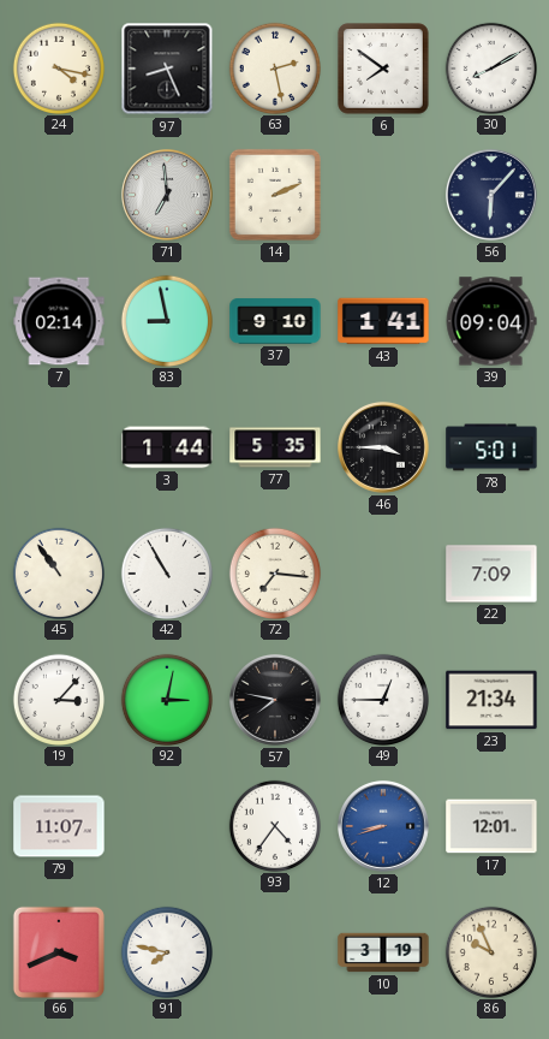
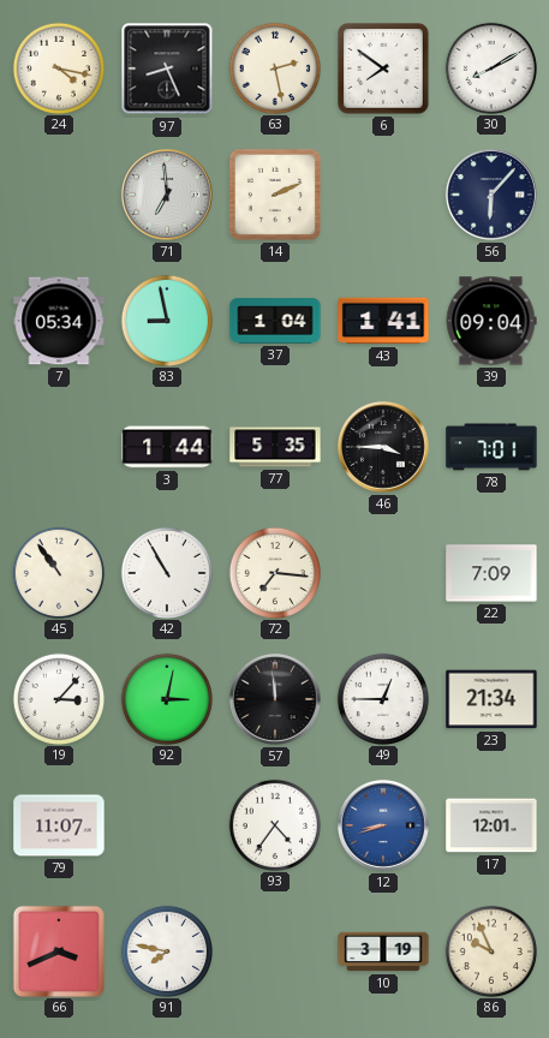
7: 02:14 -> 05:34
37: 9:10 -> 1:04
78: 5:01 -> 7:01
57: 7:47 -> 11:59
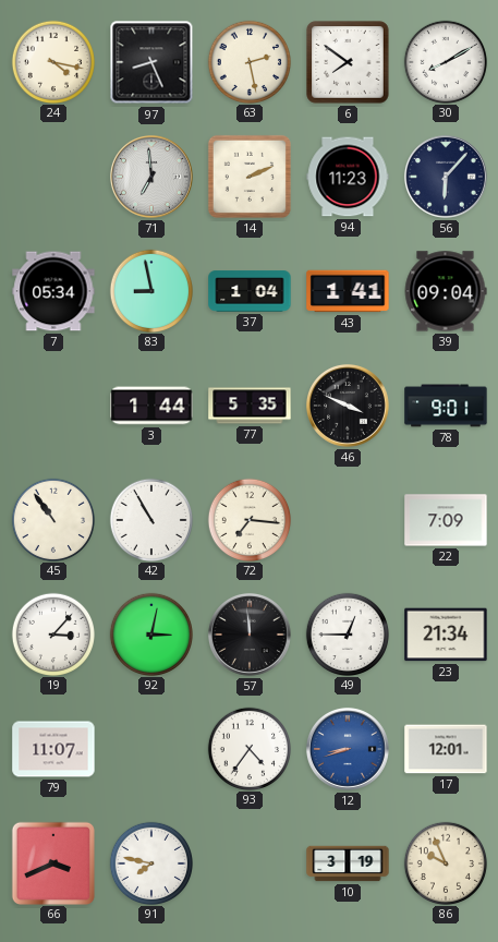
94: none -> 11:23
46: 3:45 -> 3:49
78: 7:01 -> 9:01
